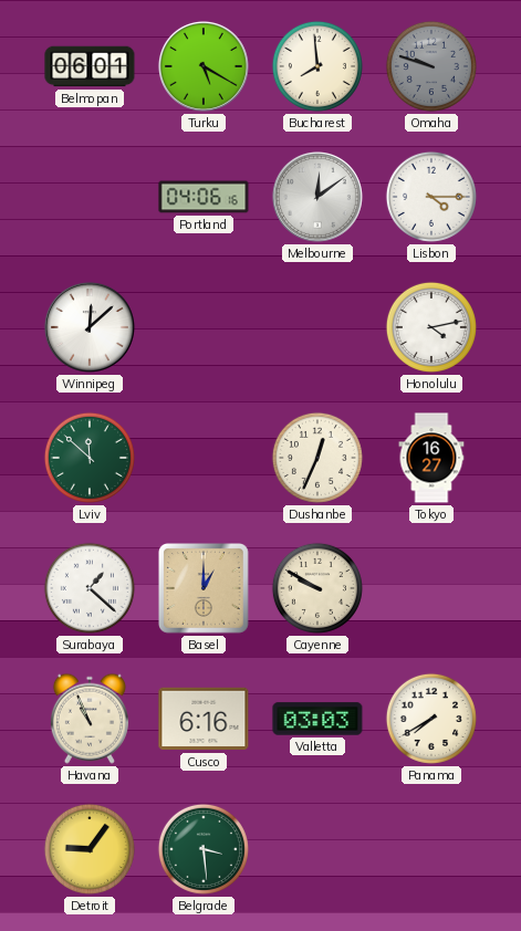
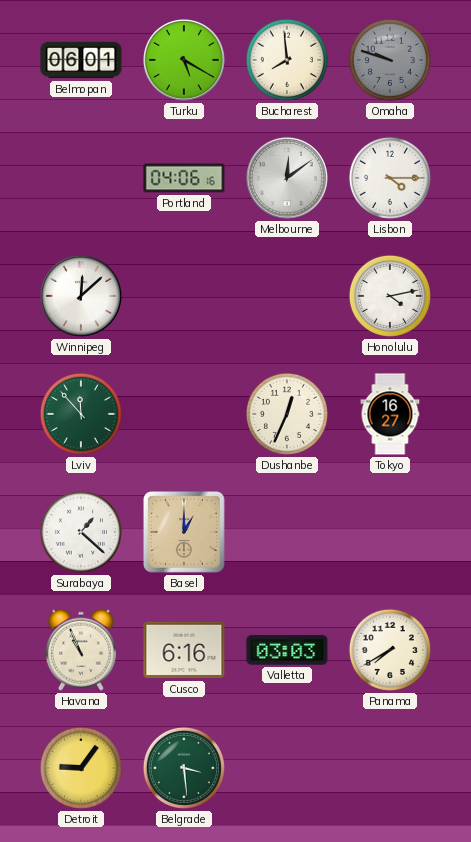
Lviv: 11:52 -> 11:53
Cayenne: 9:50 -> none
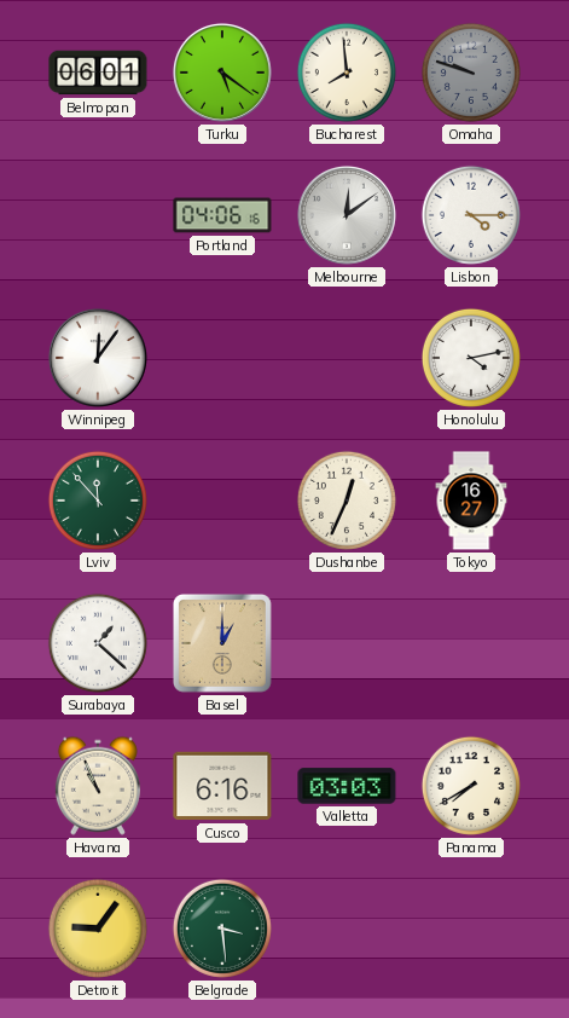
Turku: 5:20 -> 5:21
Winnipeg: 12:08 -> 12:06
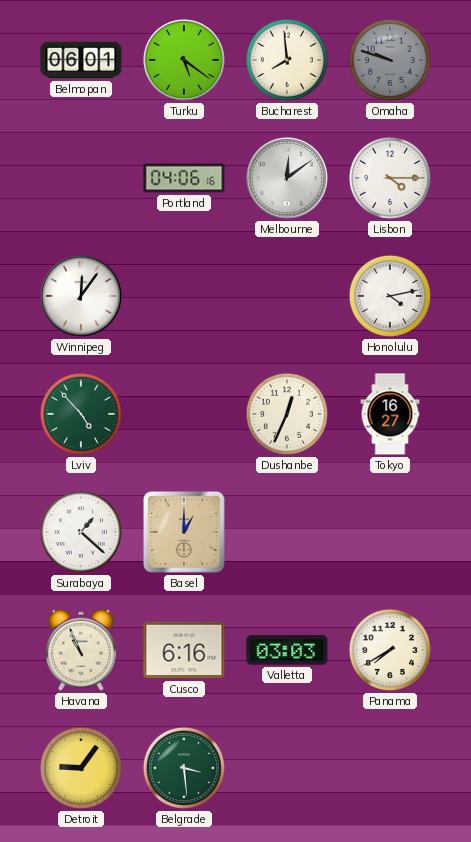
Lviv: 11:53 -> 4:53
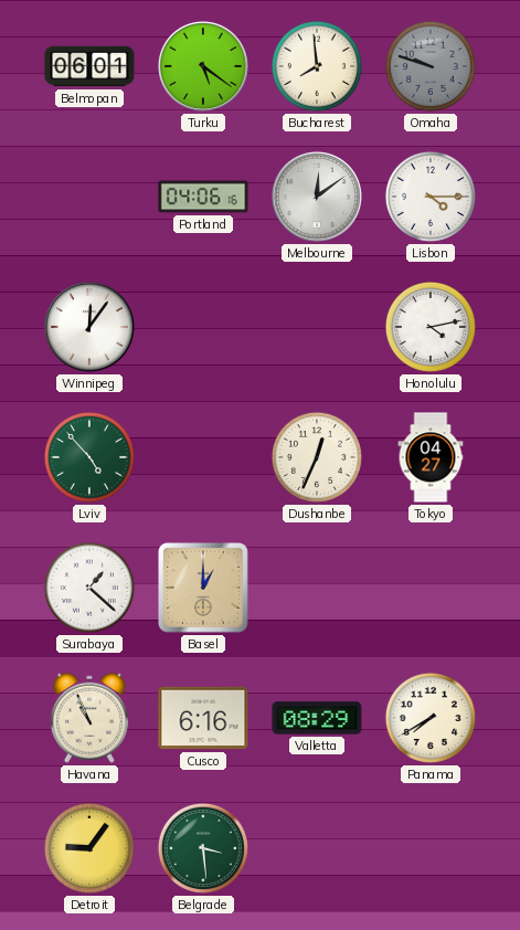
Tokyo: 16:27 -> 04:27
Valletta: 03:03 -> 08:29
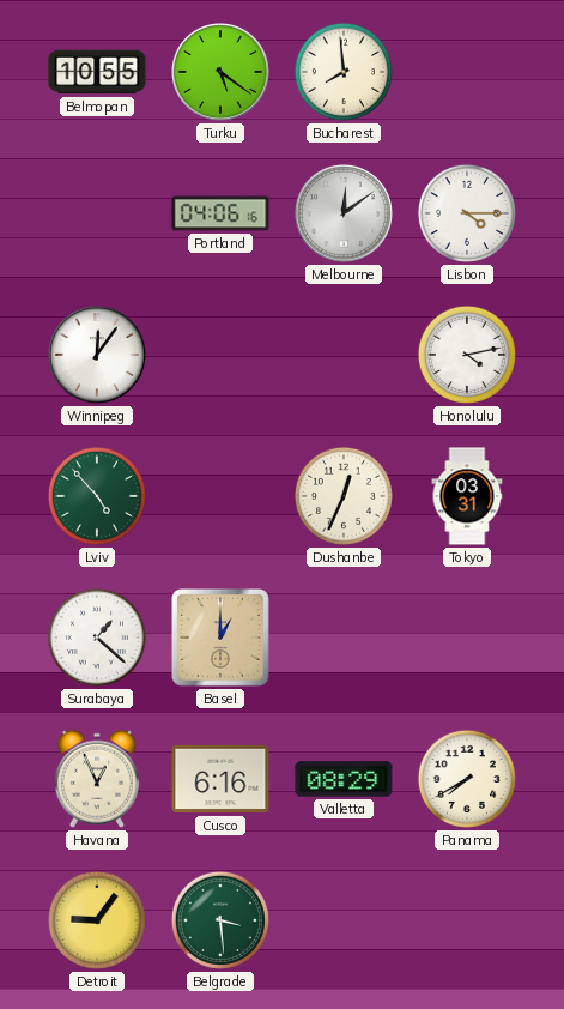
Belmopan: 06:01 -> 10:55
Omaha: 9:48 -> none
Tokyo: 04:27 -> 03:31
Havana: 10:56 -> 12:56
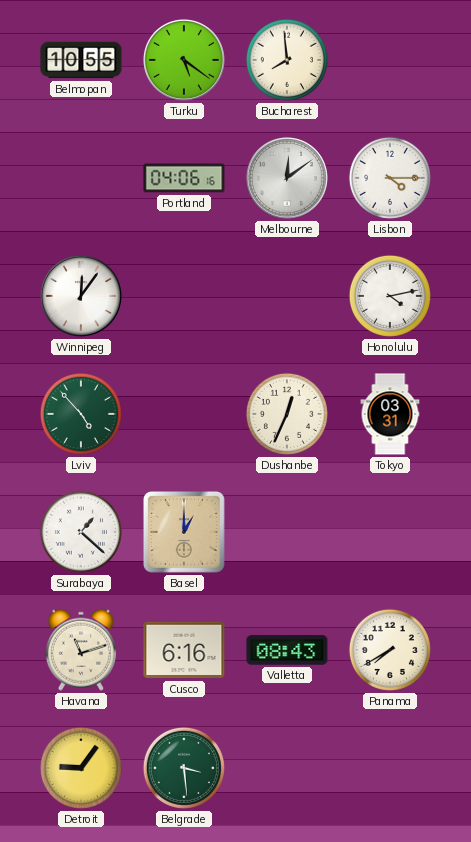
Havana: 12:56 -> 11:12
Valletta: 08:29 -> 08:43
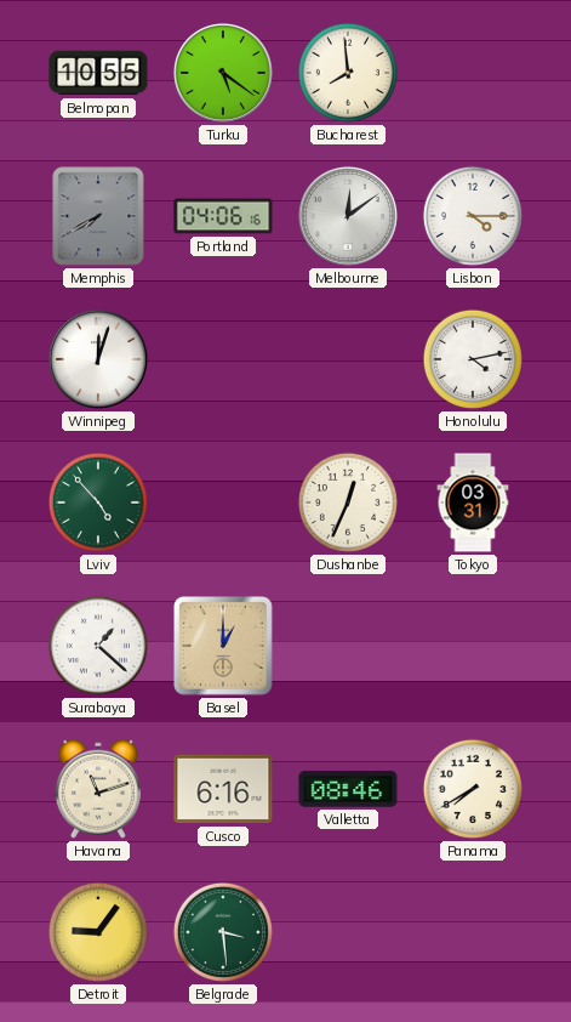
Memphis: none -> 7:40
Winnipeg: 12:06 -> 12:03
Valletta: 08:43 -> 08:46
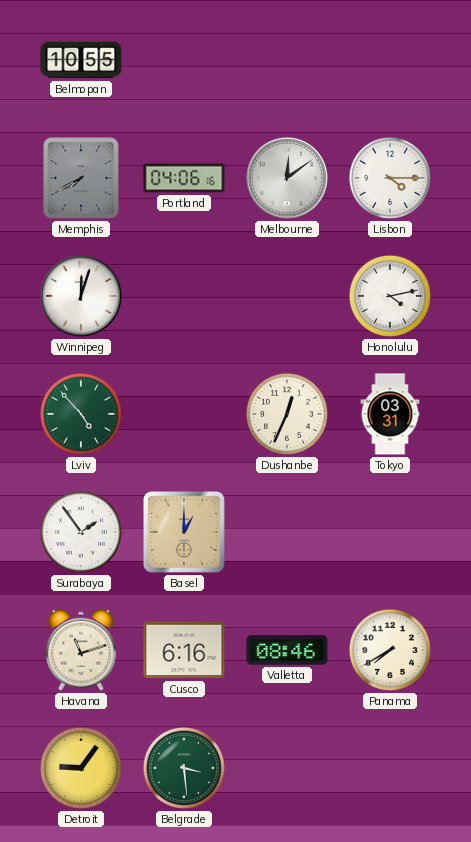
Turku: 5:21 -> none
Bucharest: 7:59 -> none
Surabaya: 1:22 -> 1:54
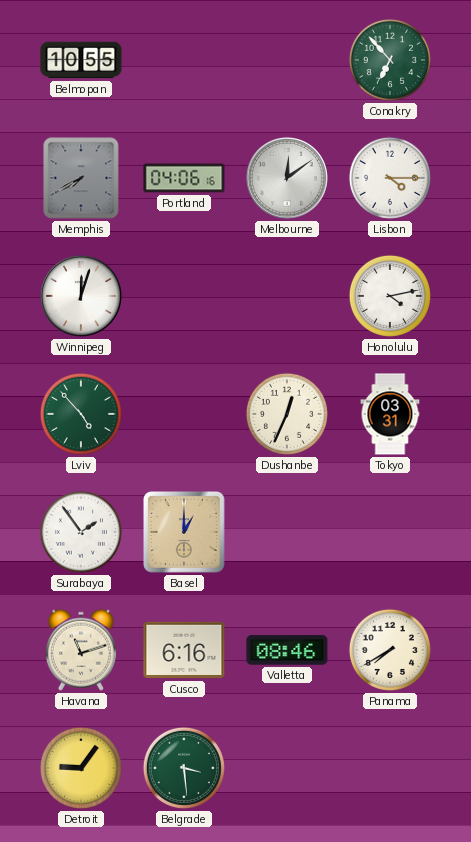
Conakry: none -> 6:53
